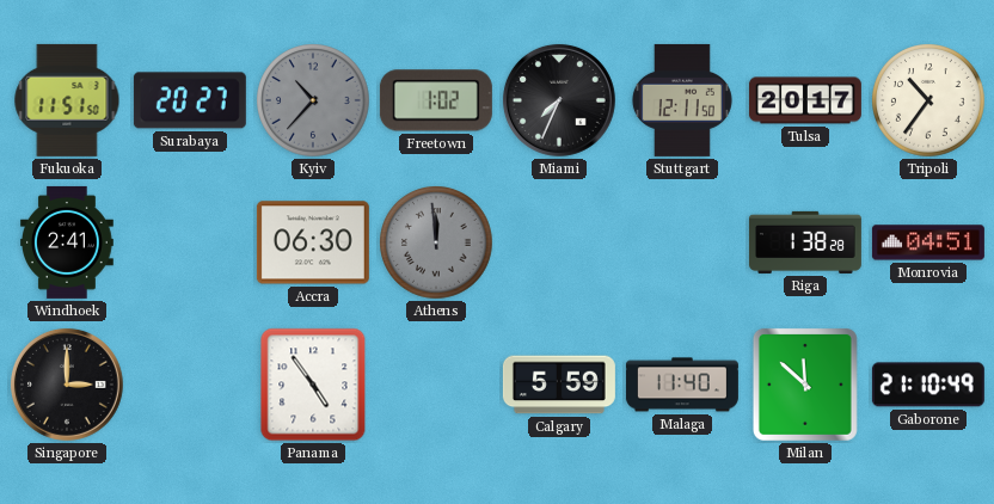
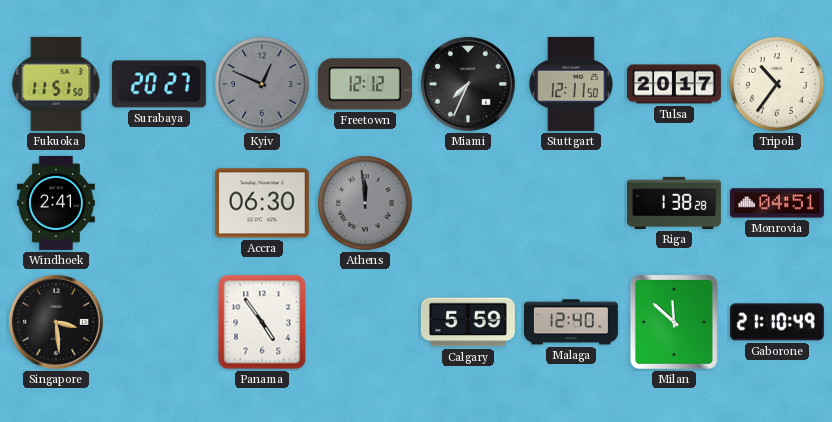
Kyiv: 10:37 -> 12:49
Freetown: 1:02 -> 12:12
Singapore: 3:00 -> 3:29
Malaga: 11:40 -> 12:40
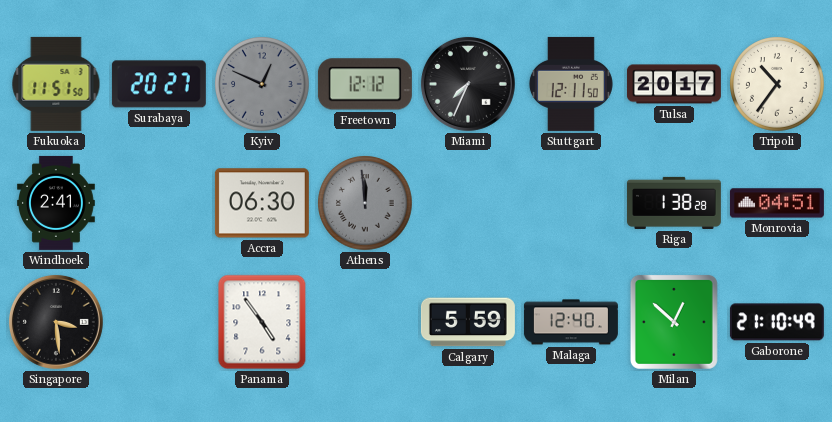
Milan: 11:52 -> 12:52
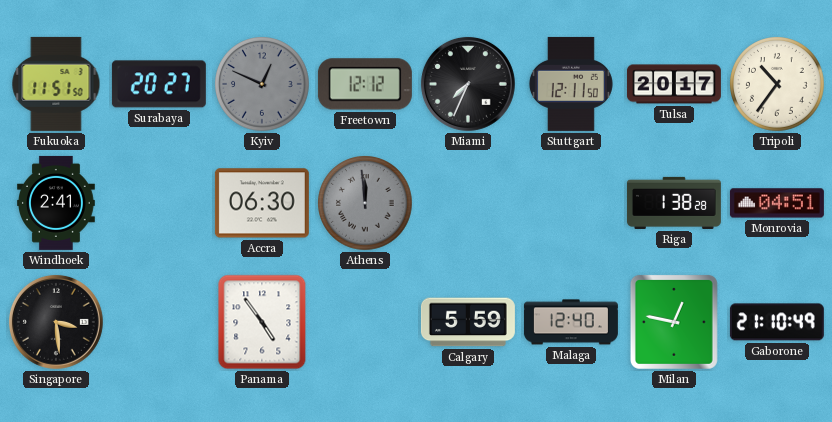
Milan: 12:52 -> 12:47
